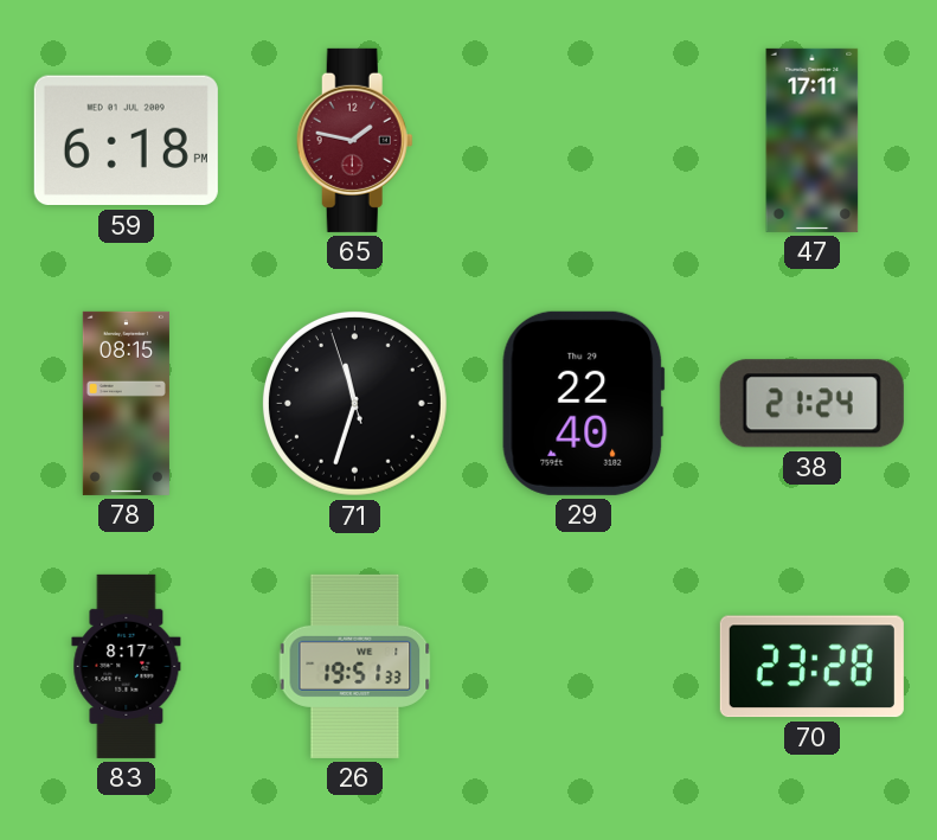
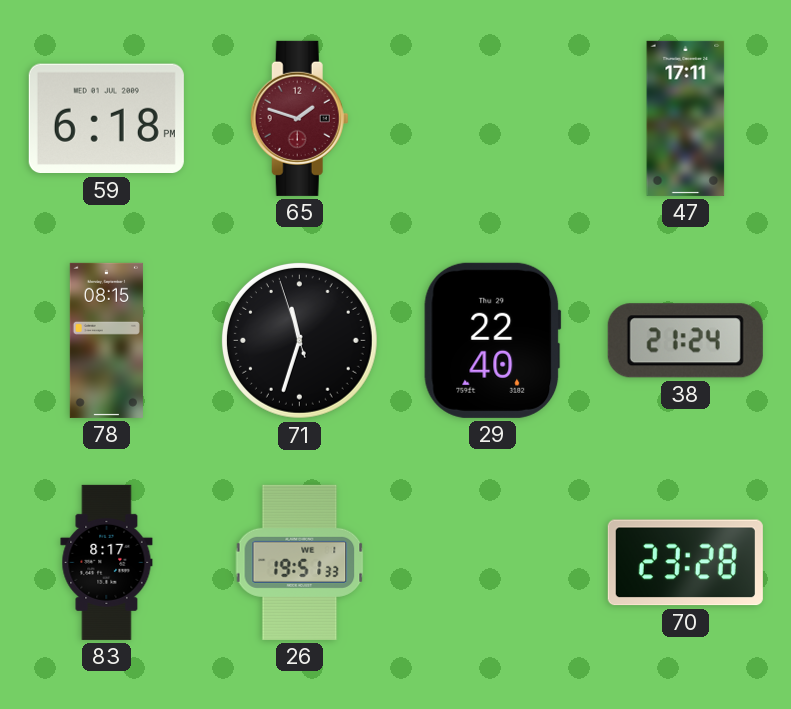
65: 1:47 -> 1:48
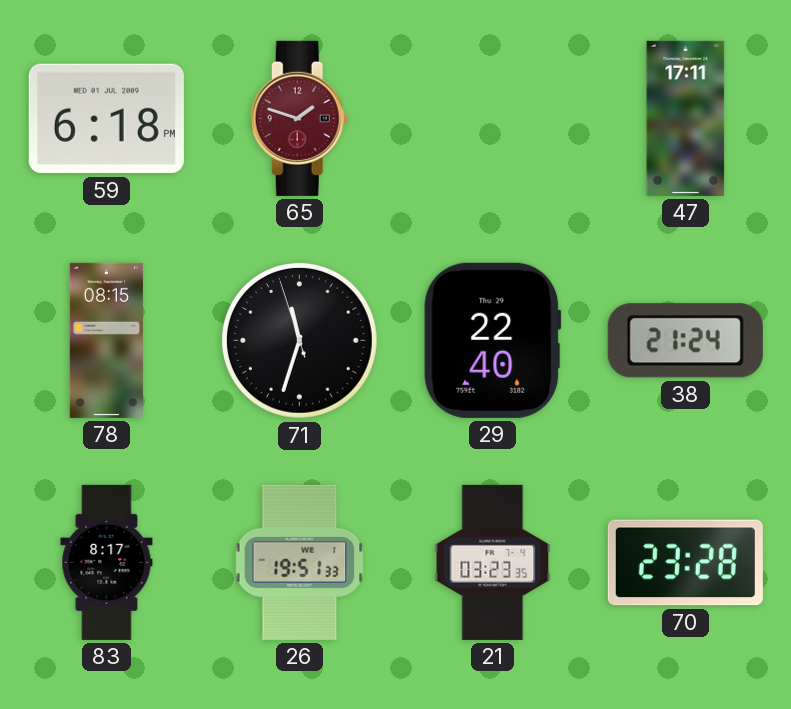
21: none -> 03:23
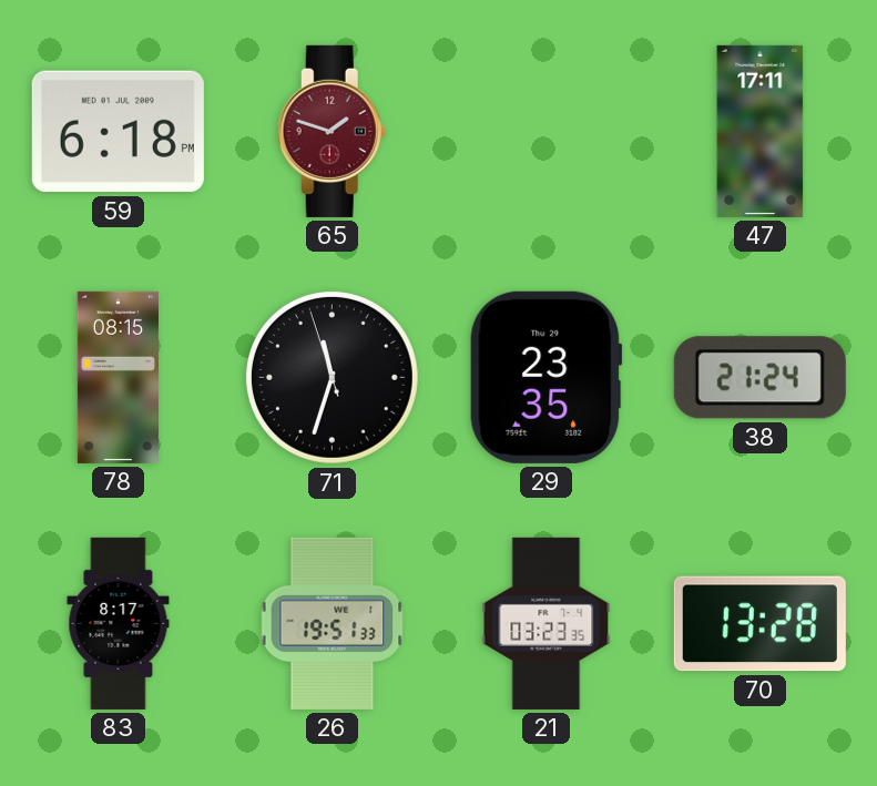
29: 22:40 -> 23:35
70: 23:28 -> 13:28
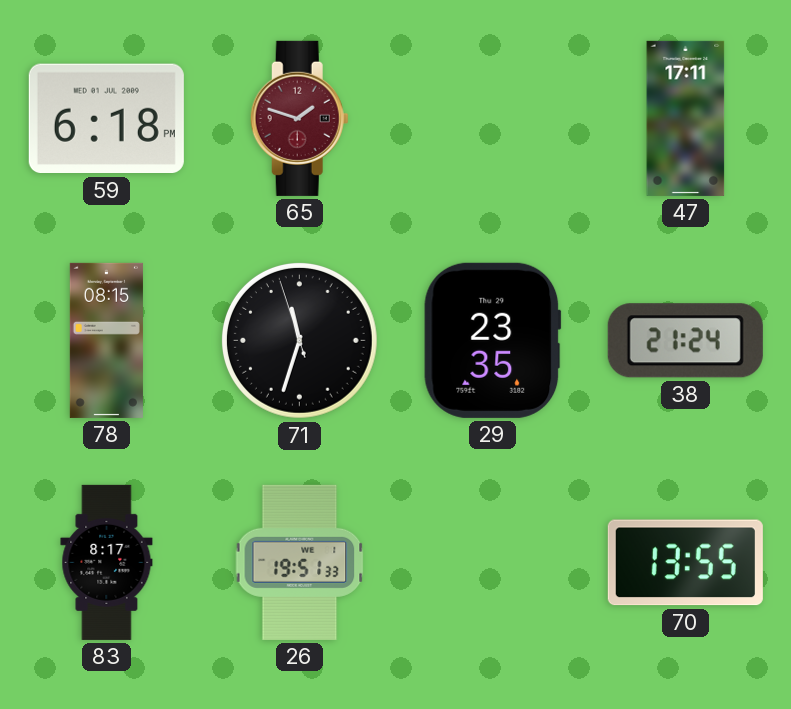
21: 03:23 -> none
70: 13:28 -> 13:55
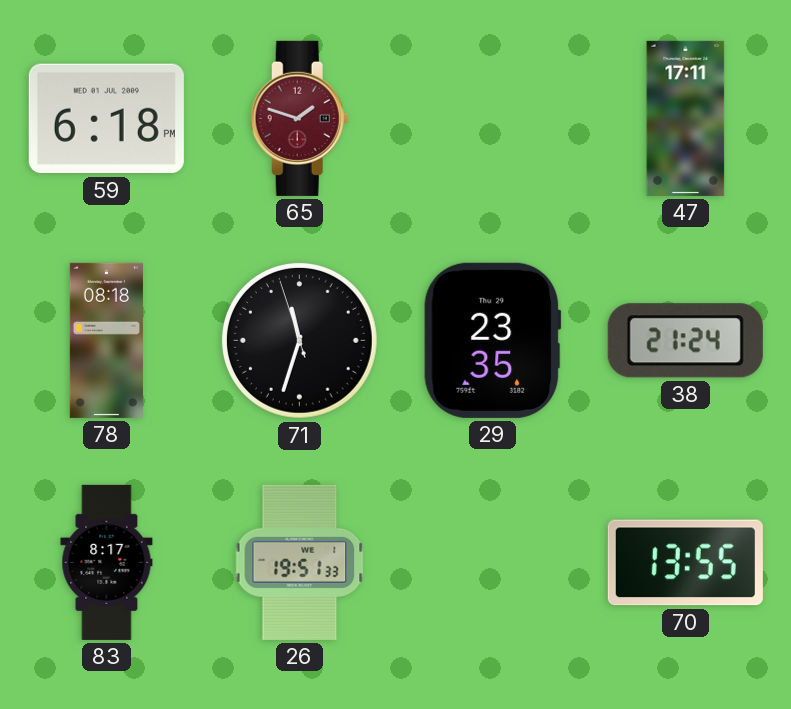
78: 08:15 -> 08:18
